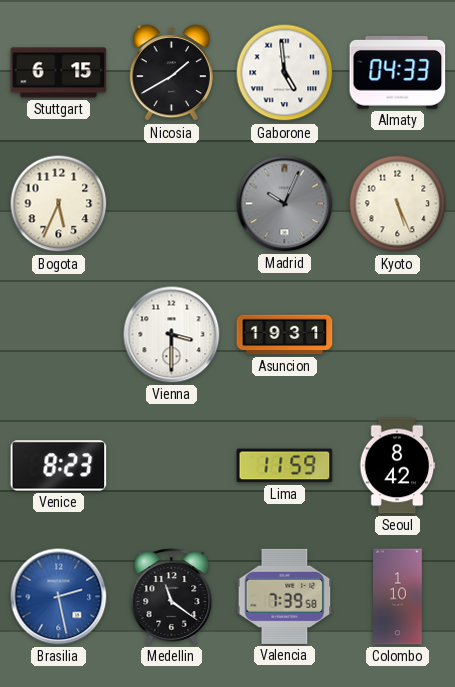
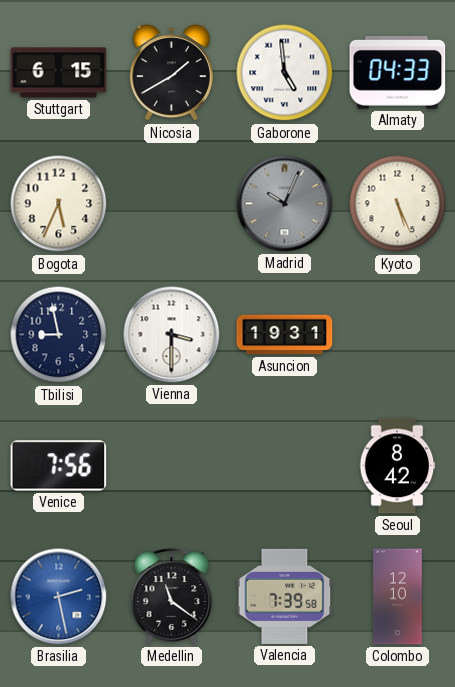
Tbilisi: none -> 8:58
Venice: 8:23 -> 7:56
Lima: 11:59 -> none
Colombo: 1:10 -> 12:10
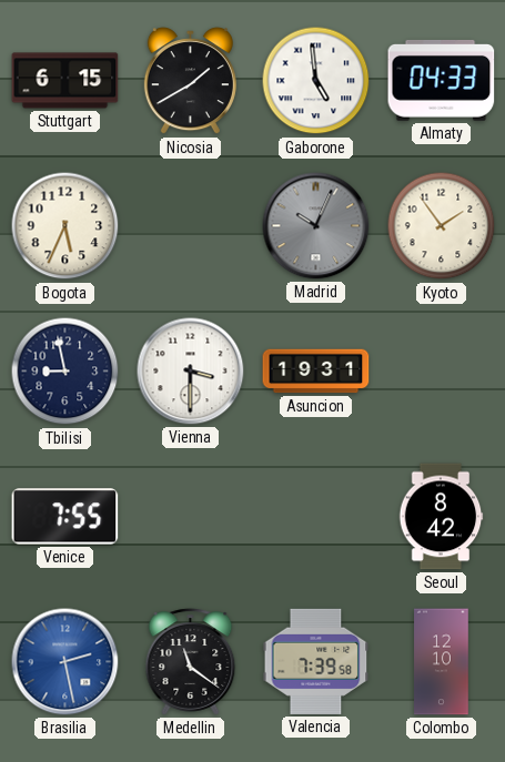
Kyoto: 5:26 -> 1:54
Venice: 7:56 -> 7:55
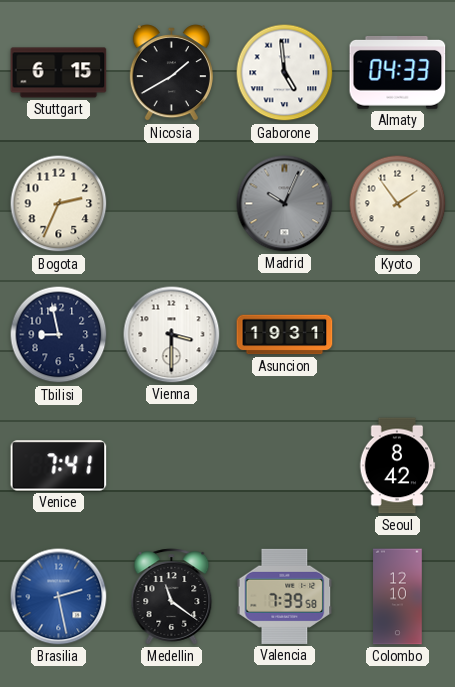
Bogota: 5:34 -> 2:34
Venice: 7:55 -> 7:41
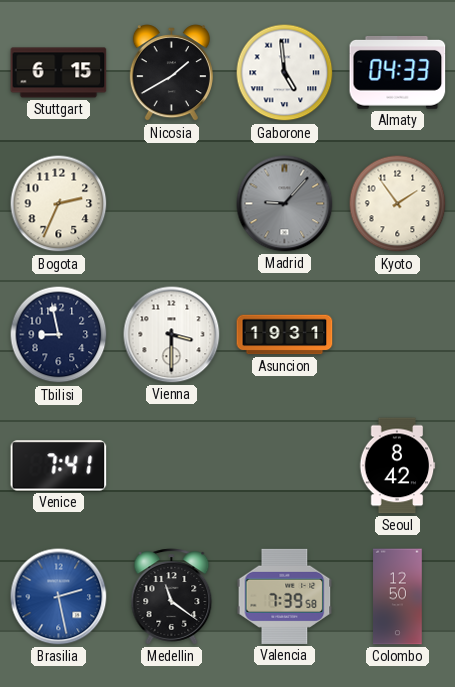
Madrid: 10:04 -> 9:07
Colombo: 12:10 -> 12:50
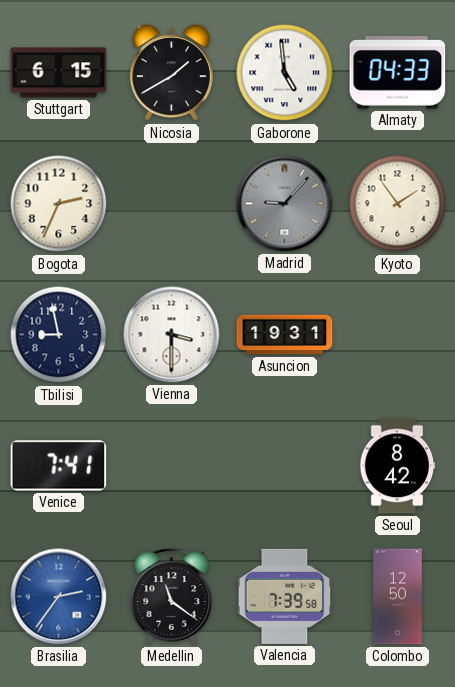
Brasilia: 2:28 -> 2:36
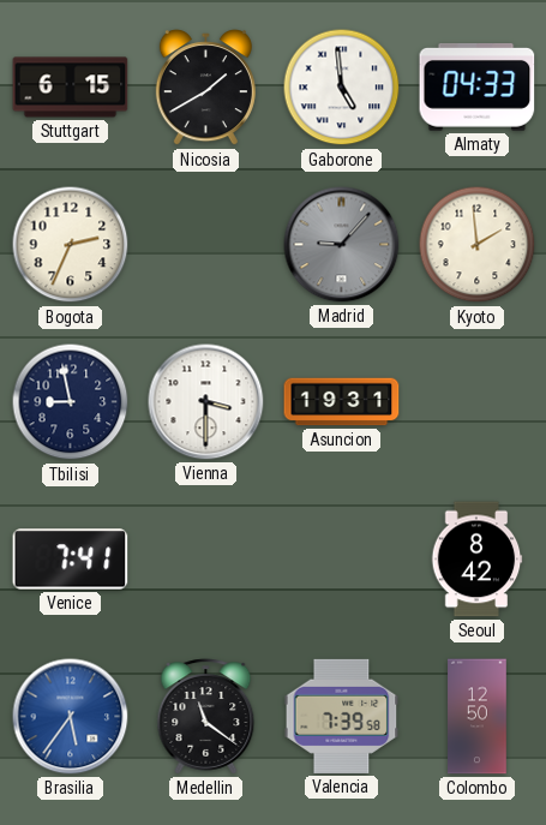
Kyoto: 1:54 -> 1:59
Brasilia: 2:36 -> 5:36
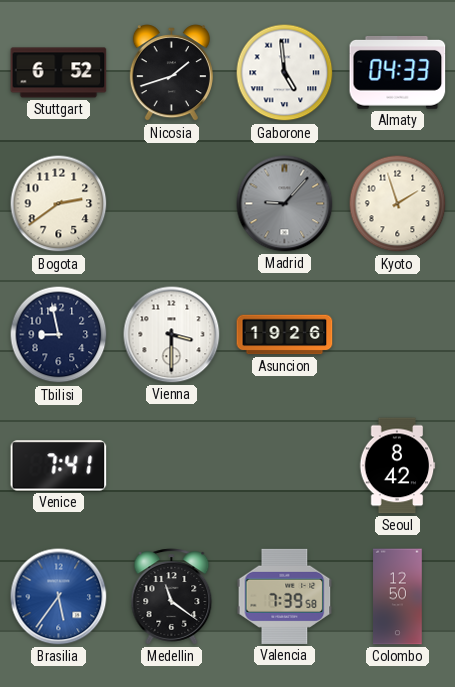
Stuttgart: 6:15 -> 6:52
Nicosia: 1:40 -> 1:42
Bogota: 2:34 -> 2:39
Kyoto: 1:59 -> 1:57
Asuncion: 19:31 -> 19:26
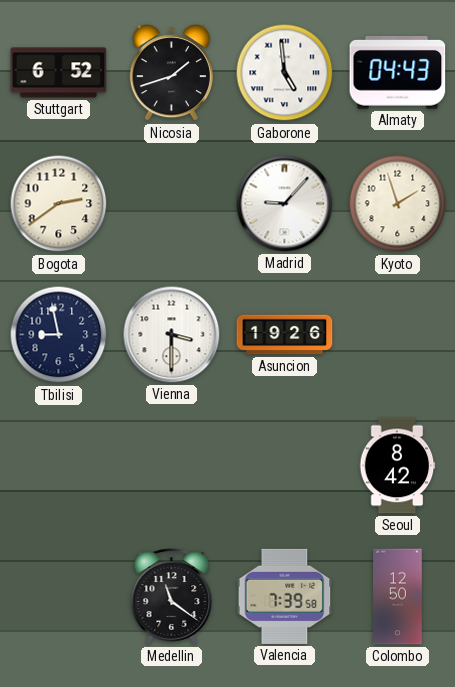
Almaty: 04:33 -> 04:43
Madrid dial: grey -> white
Venice: 7:41 -> none
Brasilia: 5:36 -> none
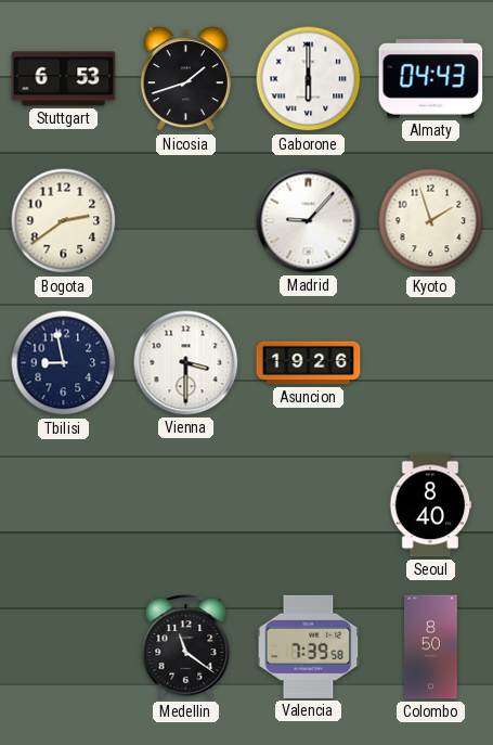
Stuttgart: 6:52 -> 6:53
Gaborone: 4:59 -> 6:00
Seoul: 8:42 -> 8:40
Colombo: 12:50 -> 8:50
